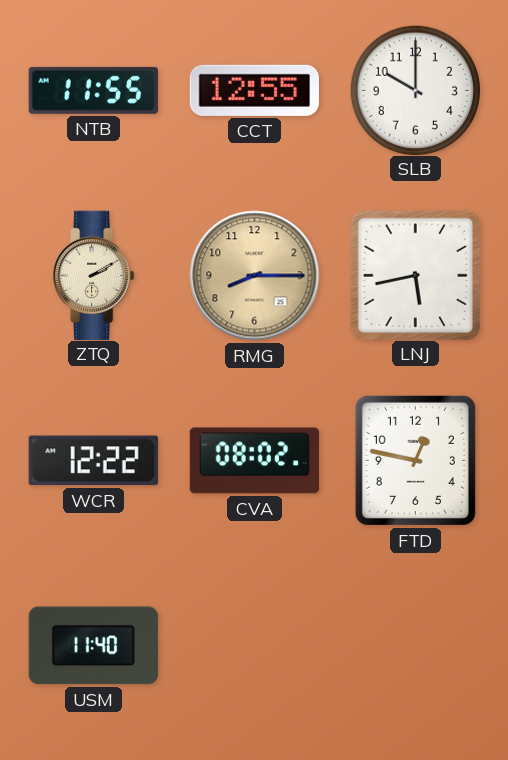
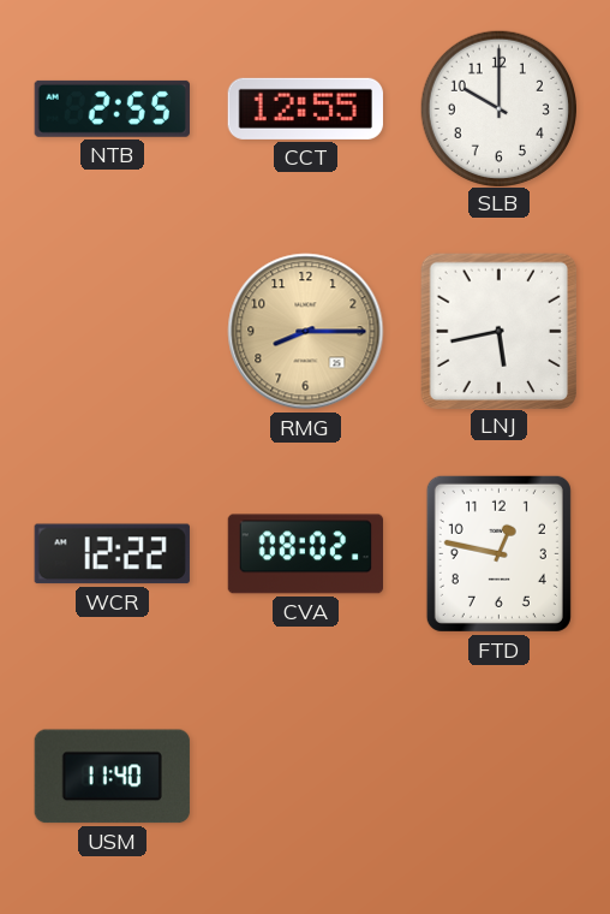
NTB: 11:55 -> 2:55
ZTQ: 2:10 -> none
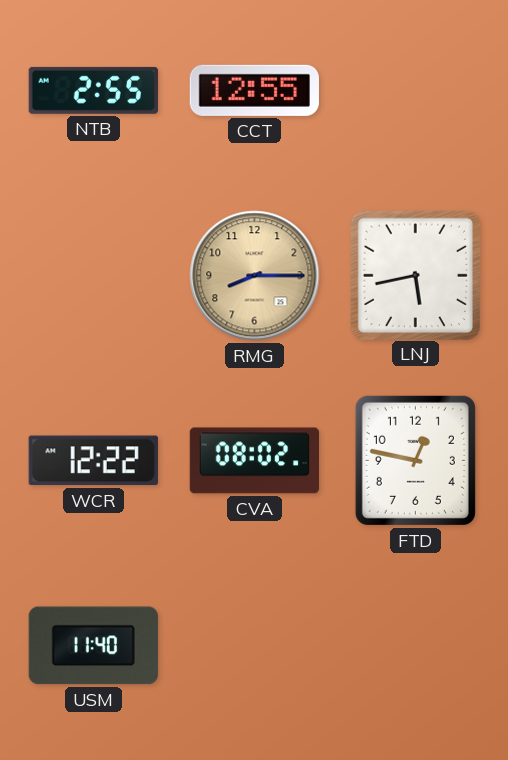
SLB: 10:00 -> none
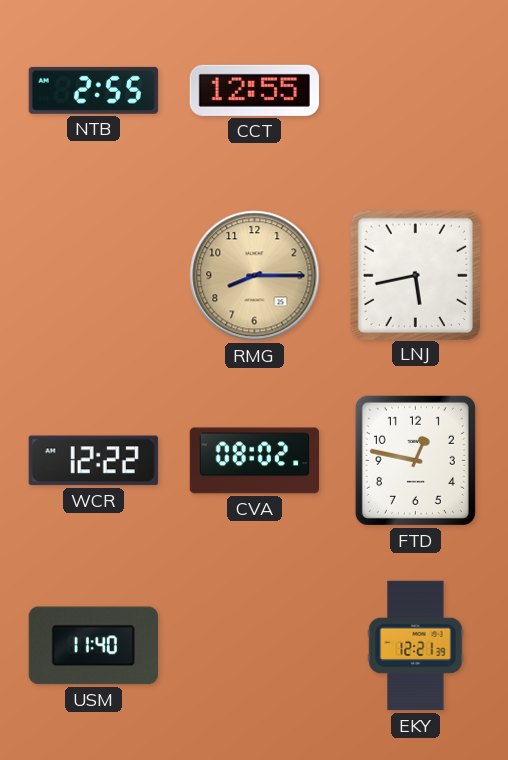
EKY: none -> 12:21
